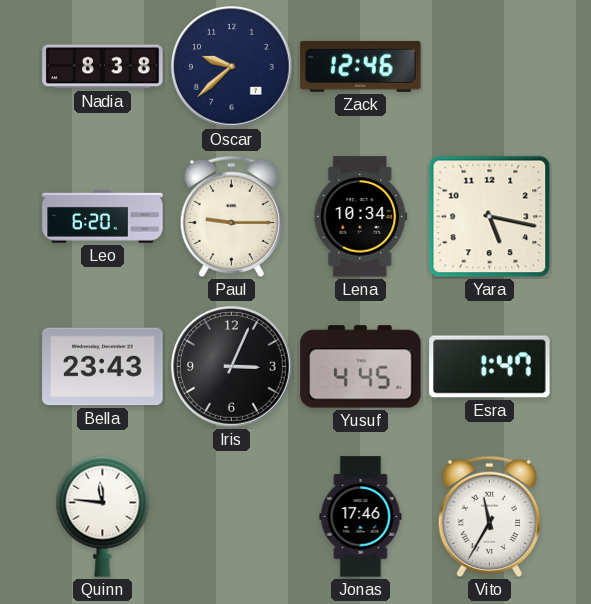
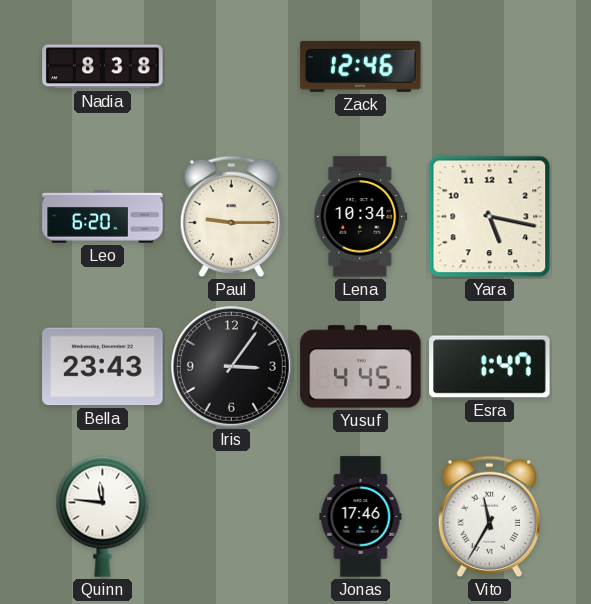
Oscar: 9:38 -> none
Iris: 3:04 -> 3:06
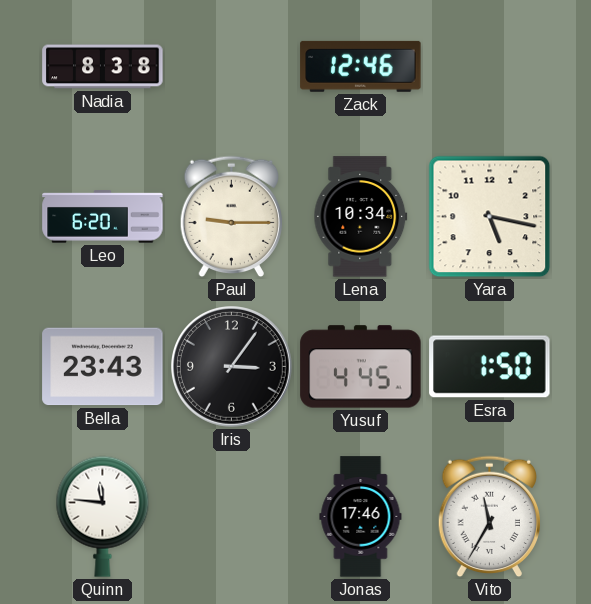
Esra: 1:47 -> 1:50
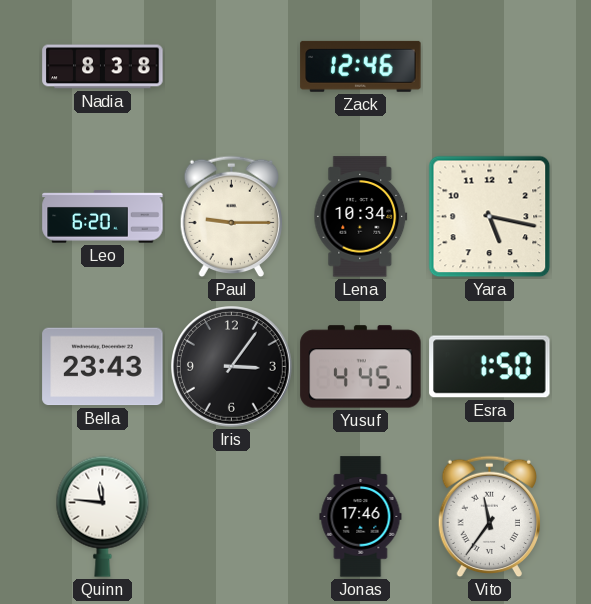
Vito: 11:35 -> 11:36
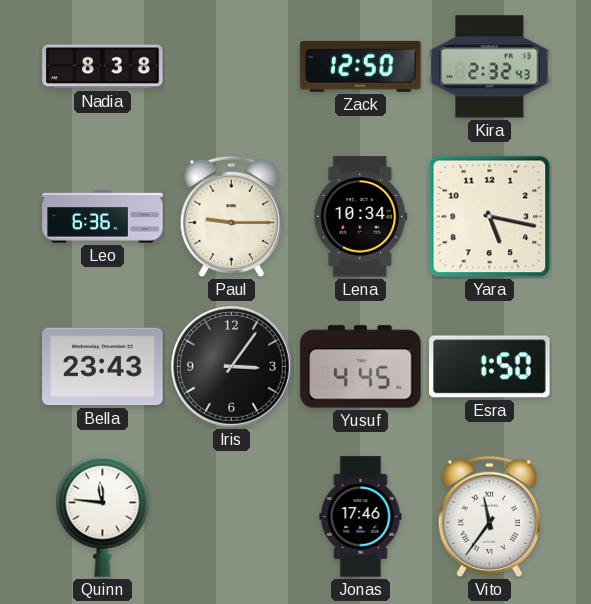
Zack: 12:46 -> 12:50
Kira: none -> 2:32
Leo: 6:20 -> 6:36
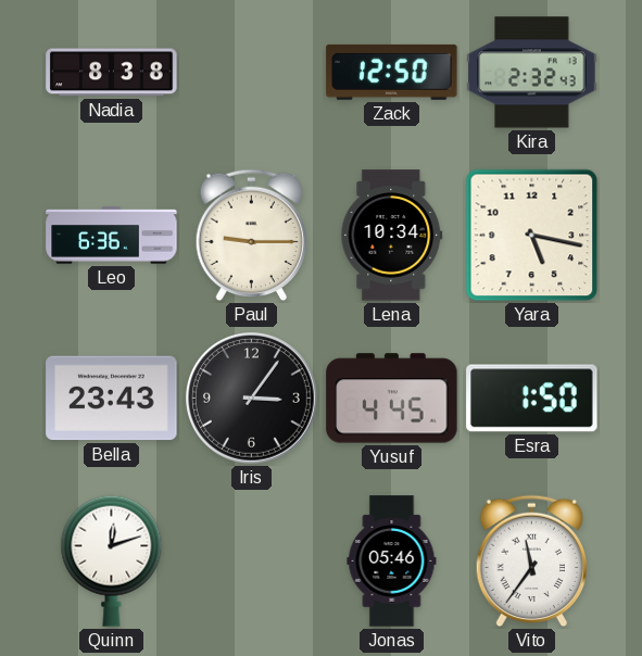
Quinn: 11:46 -> 12:12
Jonas: 17:46 -> 05:46
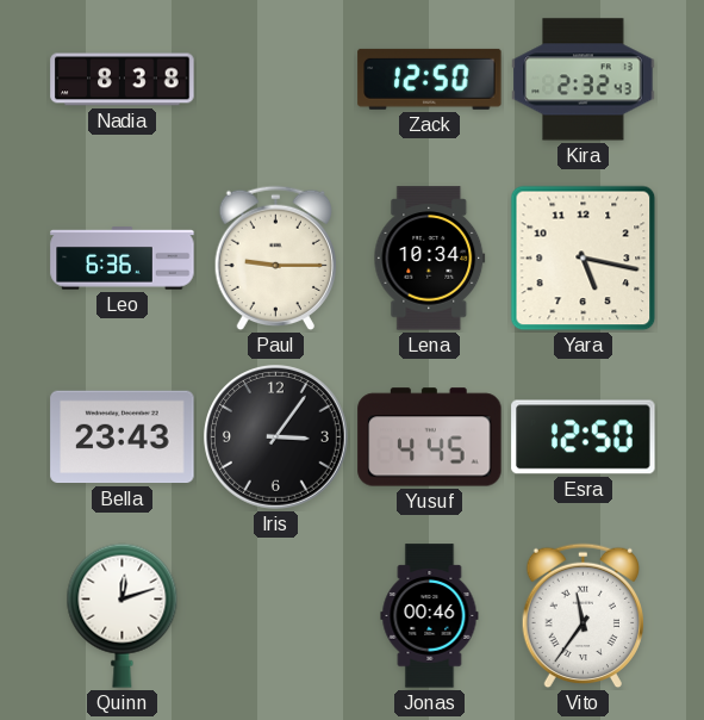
Esra: 1:50 -> 12:50
Jonas: 05:46 -> 00:46
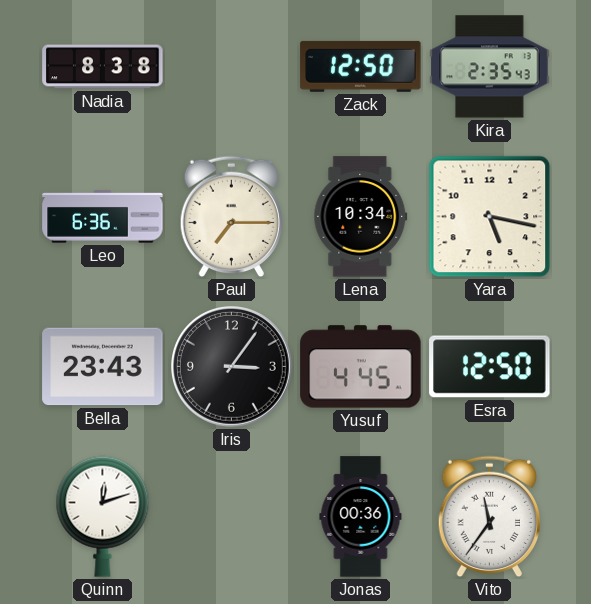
Kira: 2:32 -> 2:35
Paul: 9:15 -> 7:15
Jonas: 00:46 -> 00:36
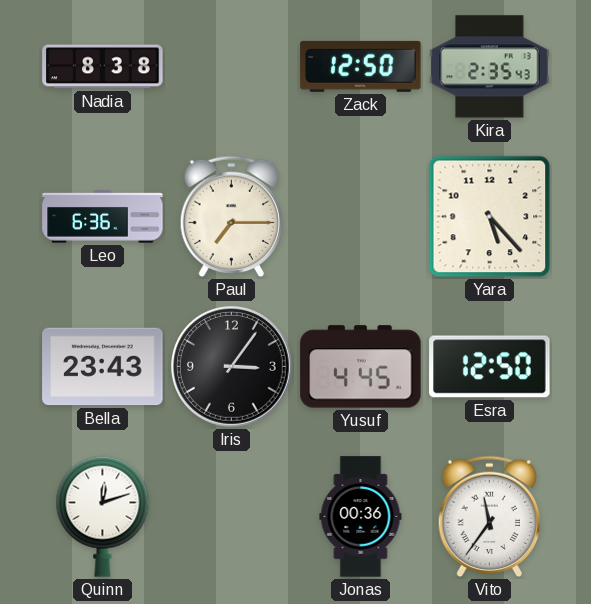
Lena: 10:34 -> none
Yara: 5:17 -> 5:23
